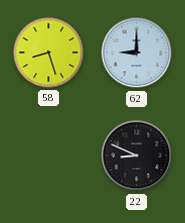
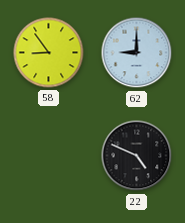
58: 8:27 -> 8:54
22: 8:49 -> 4:49
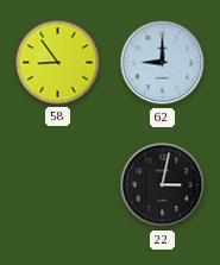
22: 4:49 -> 3:02
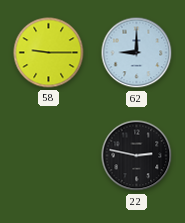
58: 8:54 -> 9:15
22: 3:02 -> 2:47
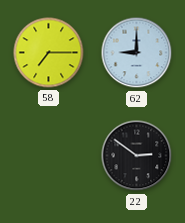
58: 9:15 -> 7:15
22: 2:47 -> 2:51
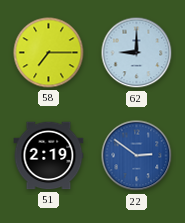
51: none -> 2:19
22 dial: black -> blue
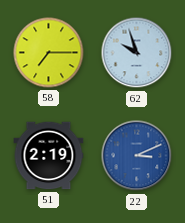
62: 9:00 -> 9:57
22: 2:51 -> 3:11
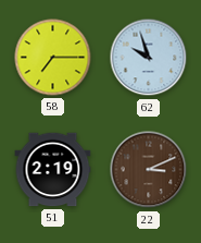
22 dial: blue -> brown
